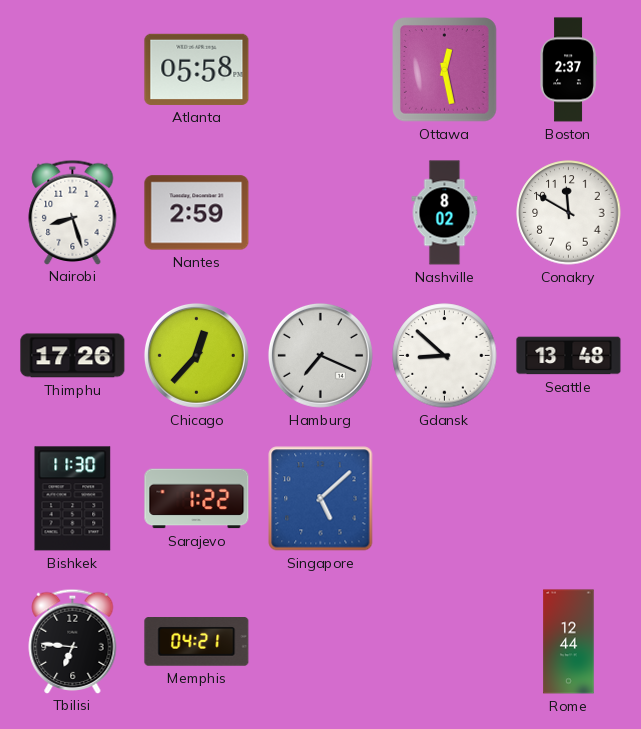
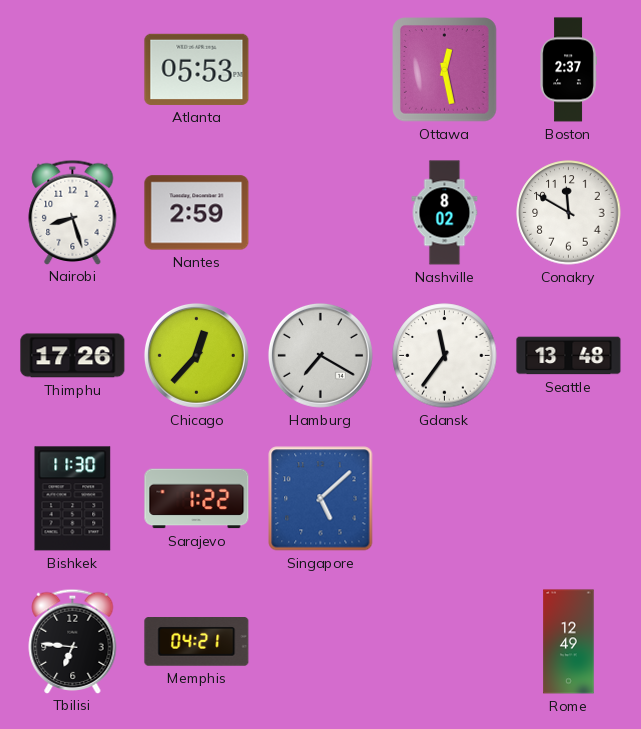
Atlanta: 05:58 -> 05:53
Hamburg: 7:19 -> 7:20
Gdansk: 8:52 -> 11:36
Rome: 12:44 -> 12:49
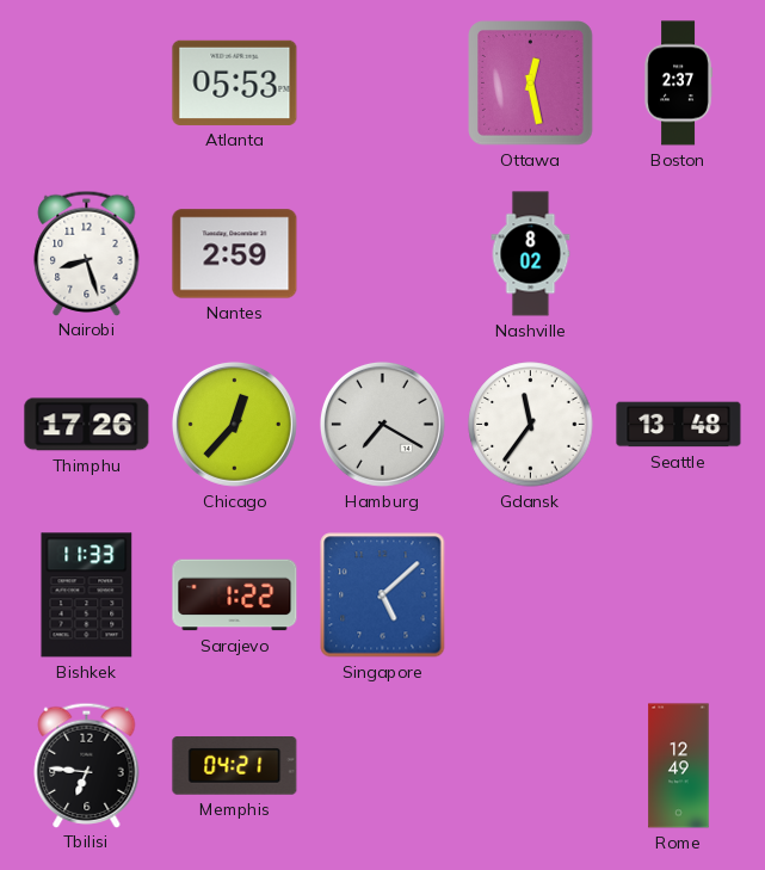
Conakry: 11:50 -> none
Bishkek: 11:30 -> 11:33
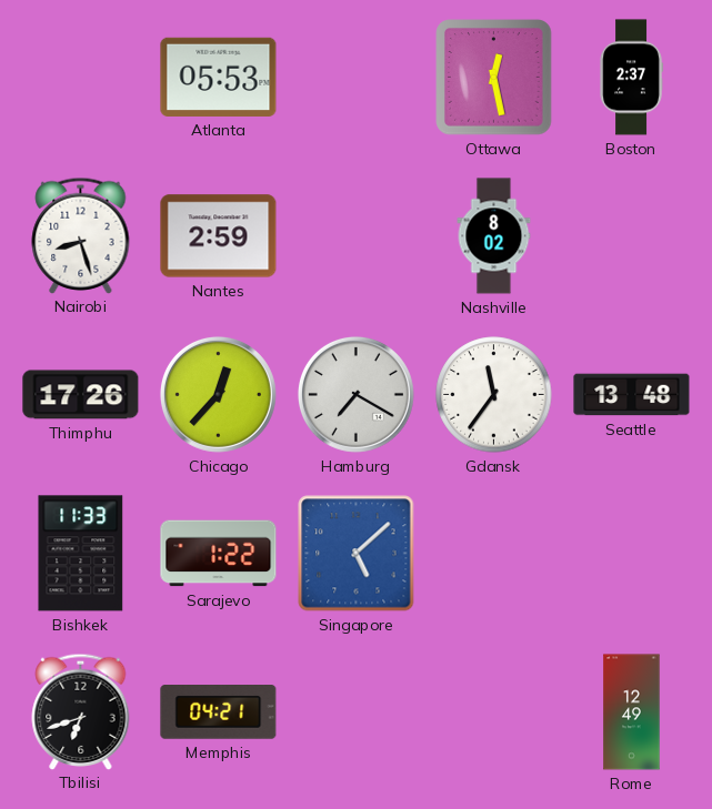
Tbilisi: 6:46 -> 6:42
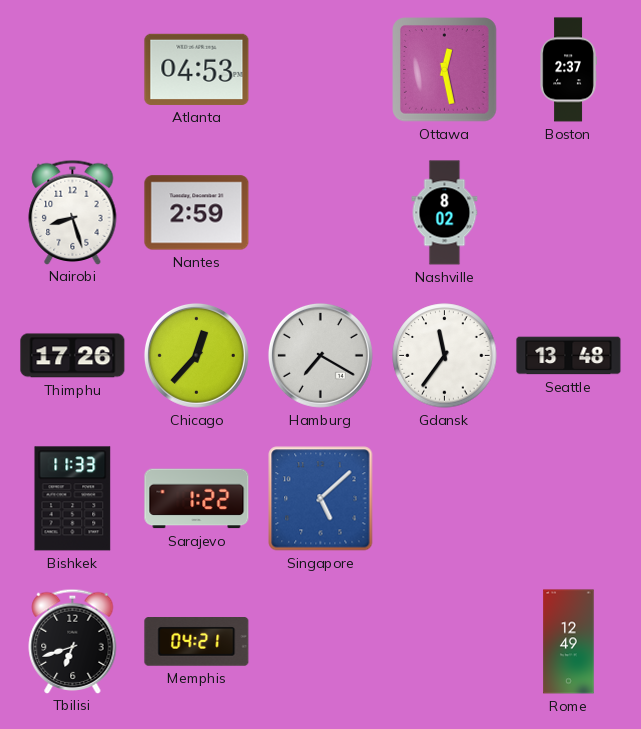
Atlanta: 05:53 -> 04:53
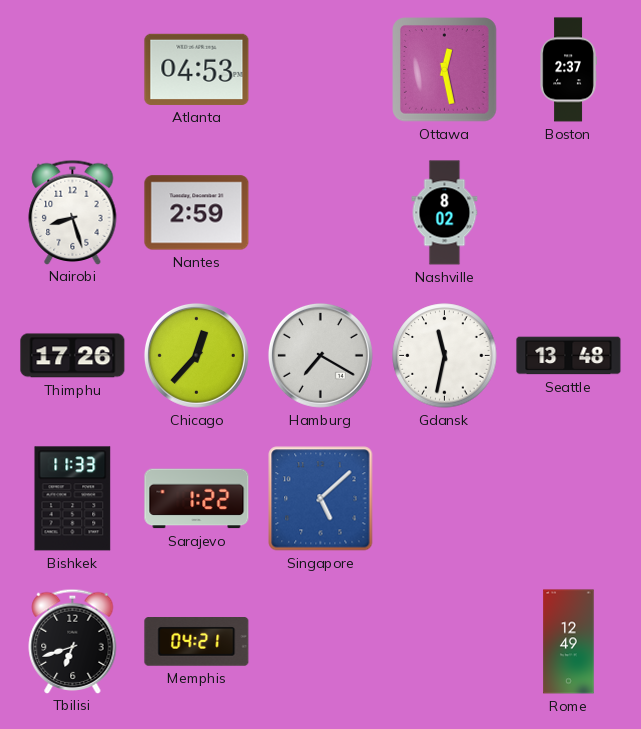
Gdansk: 11:36 -> 11:32
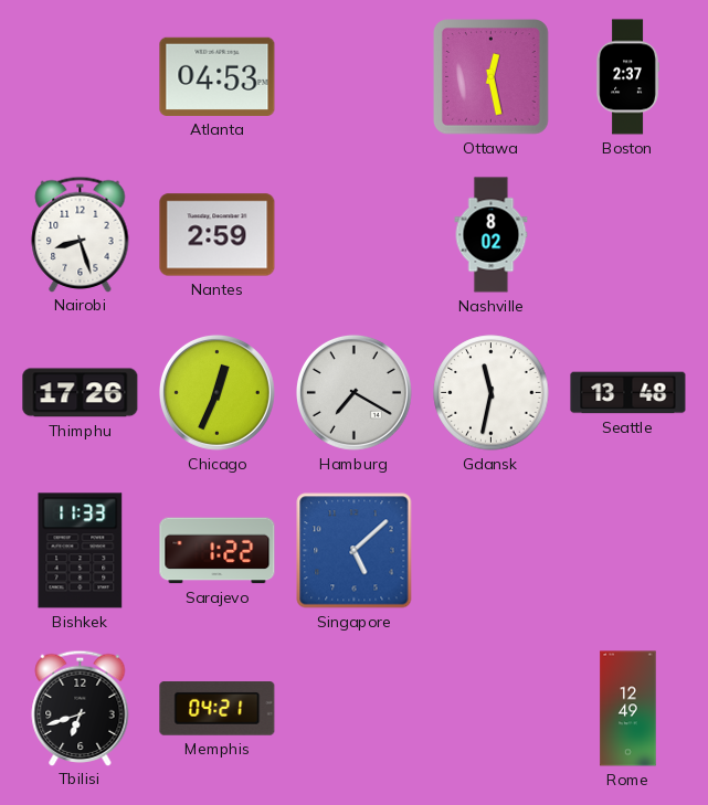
Chicago: 12:37 -> 12:34
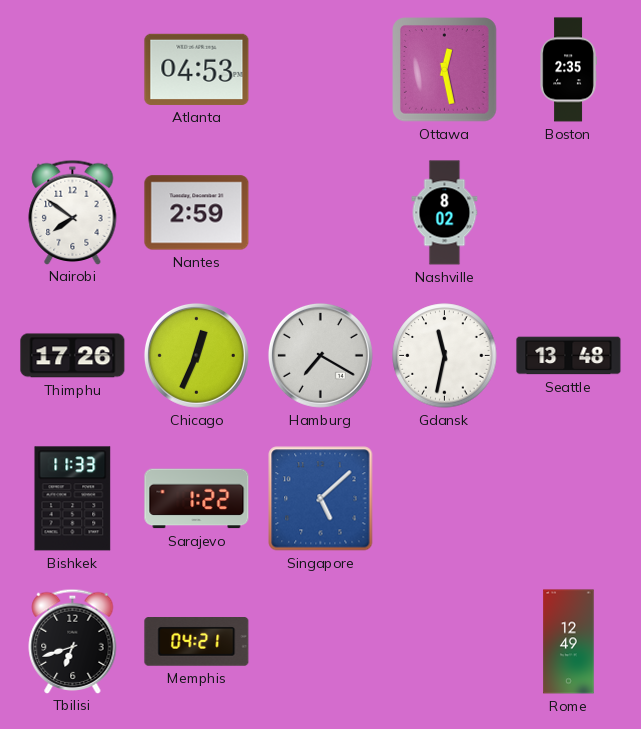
Boston: 2:37 -> 2:35
Nairobi: 8:27 -> 7:51
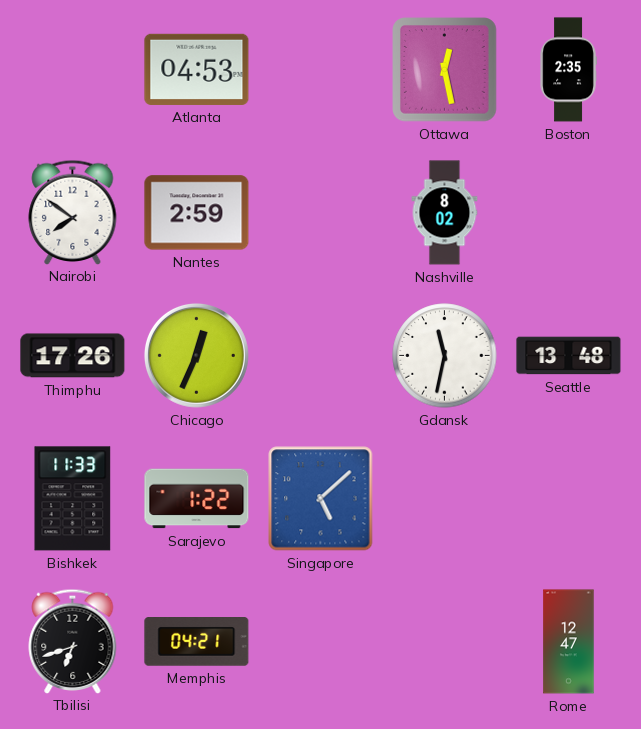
Hamburg: 7:20 -> none
Rome: 12:49 -> 12:47
